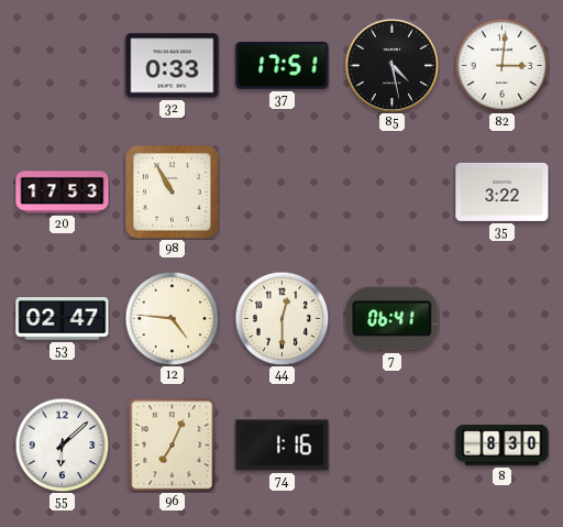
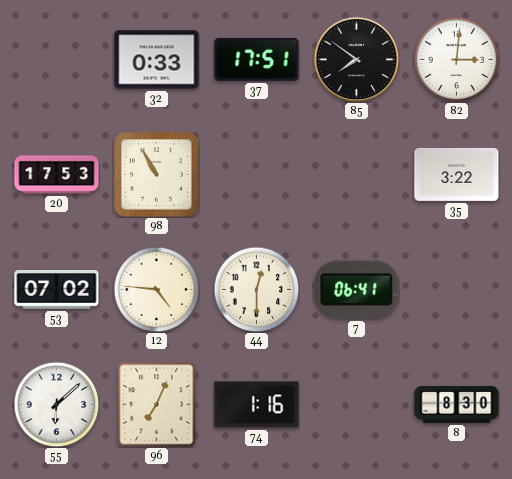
85: 4:28 -> 7:51
53: 02:47 -> 07:02
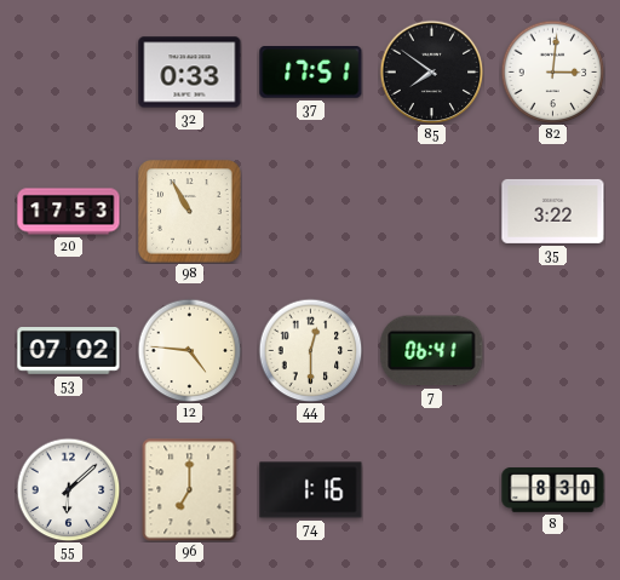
96: 7:04 -> 7:00
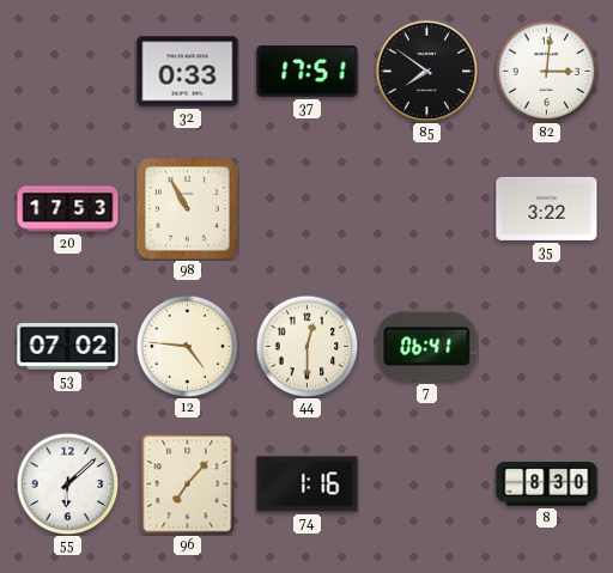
96: 7:00 -> 7:07
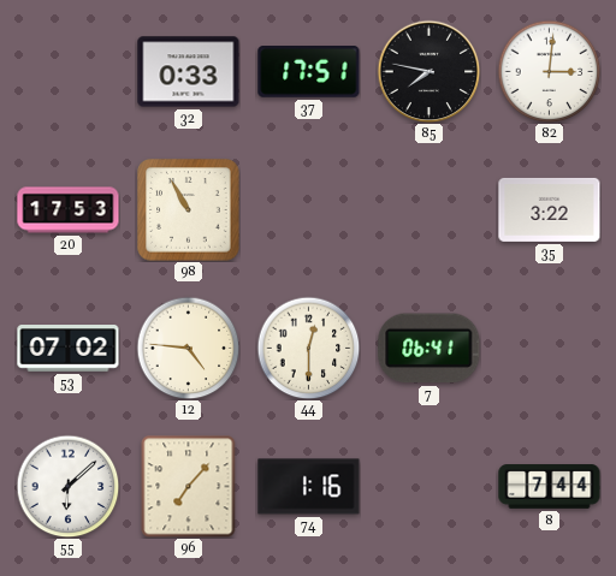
85: 7:51 -> 7:47
8: 8:30 -> 7:44
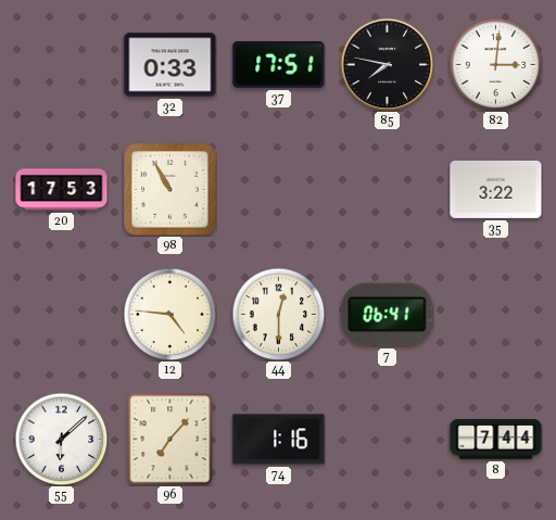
53: 07:02 -> none
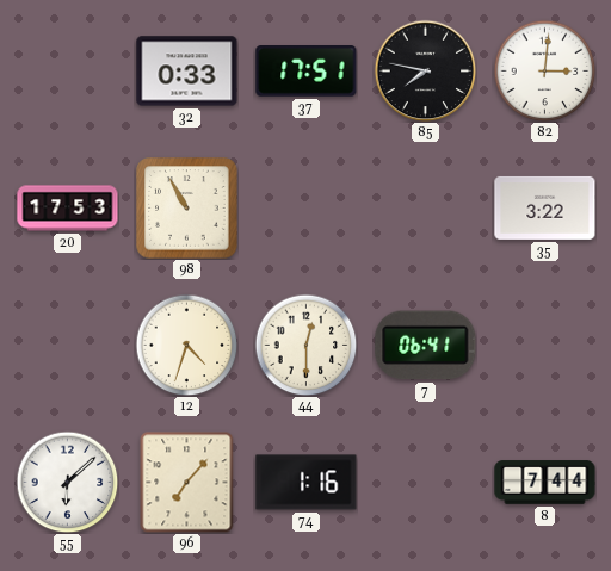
12: 4:46 -> 4:33
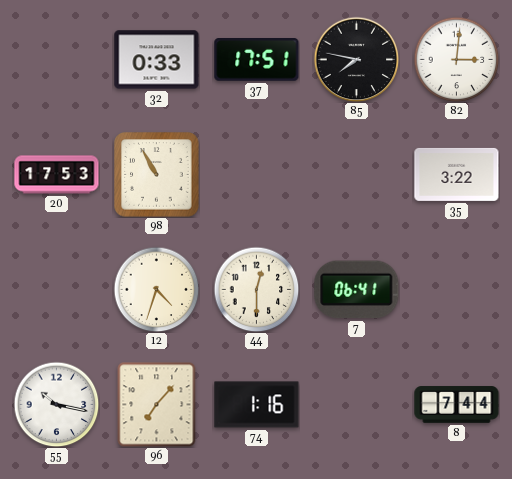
55: 6:08 -> 10:17
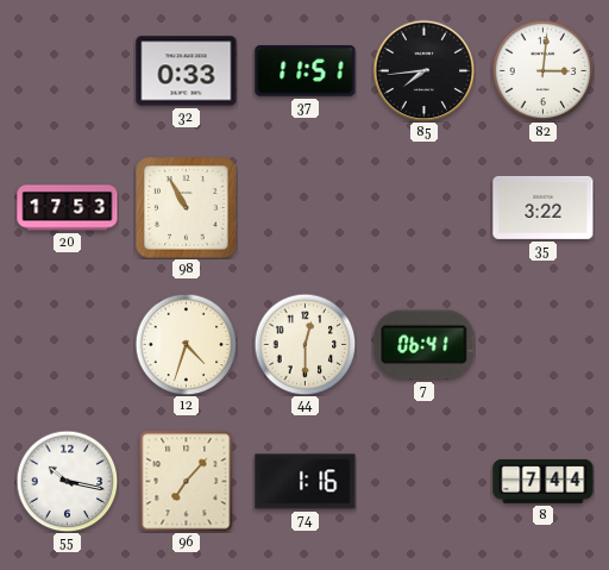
37: 17:51 -> 11:51
85: 7:47 -> 7:44
